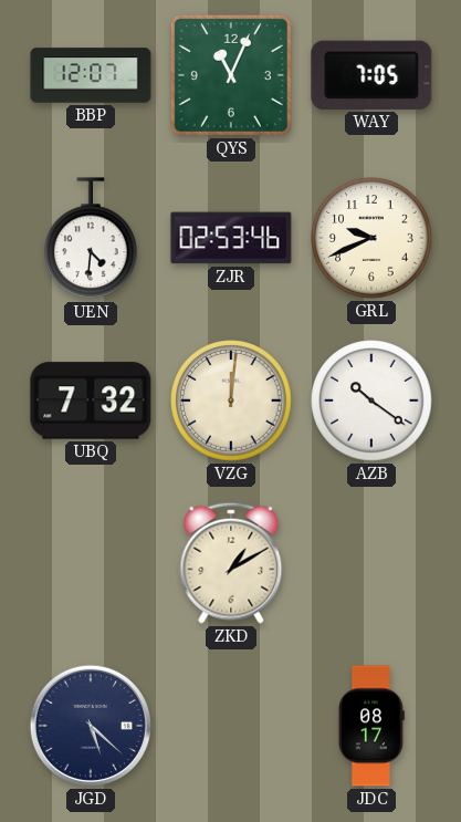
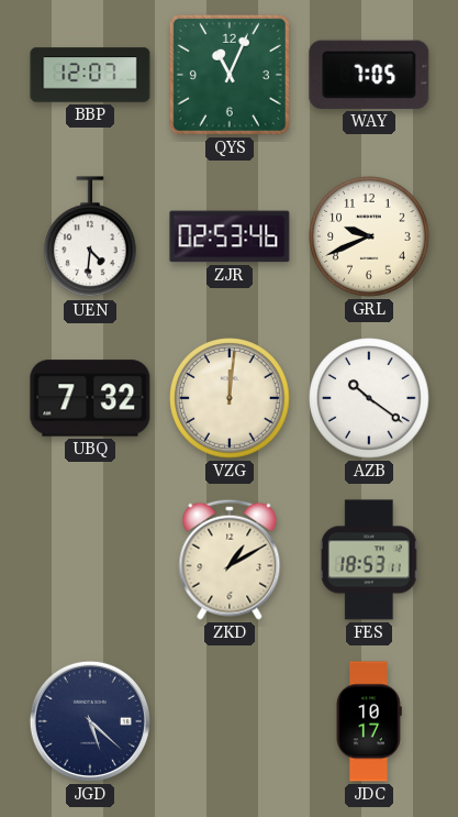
FES: none -> 18:53
JDC: 08:17 -> 10:17
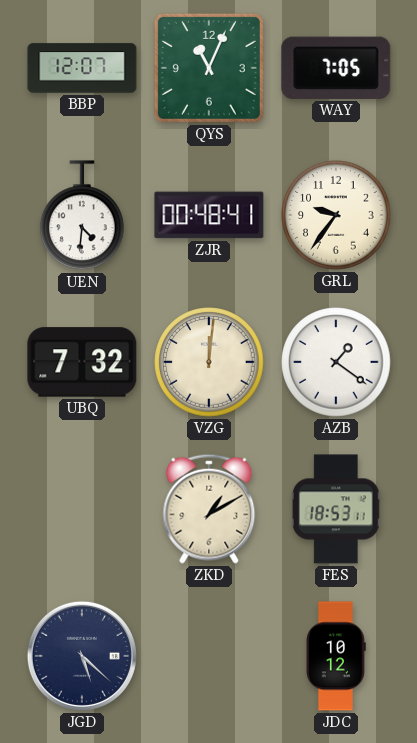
ZJR: 02:53 -> 00:48
GRL: 9:41 -> 9:36
AZB: 10:21 -> 1:21
JDC: 10:17 -> 10:12
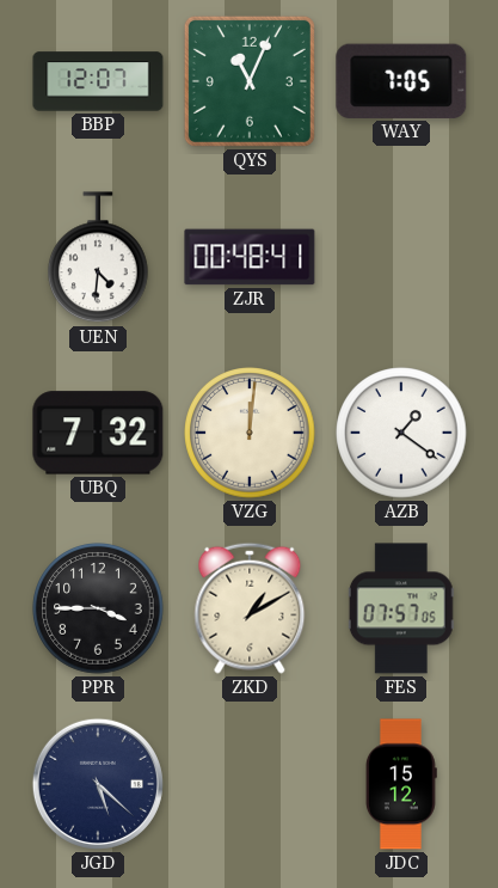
GRL: 9:36 -> none
PPR: none -> 3:45
FES: 18:53 -> 07:57
JDC: 10:12 -> 15:12
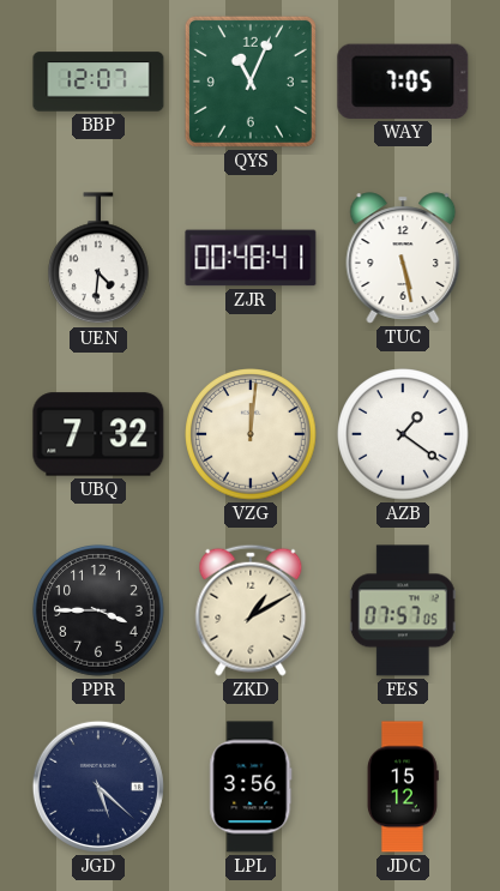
TUC: none -> 5:28
LPL: none -> 3:56
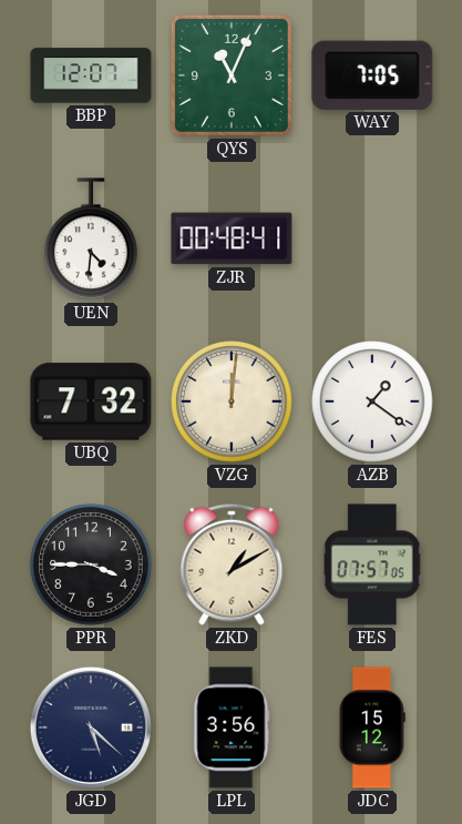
TUC: 5:28 -> none
